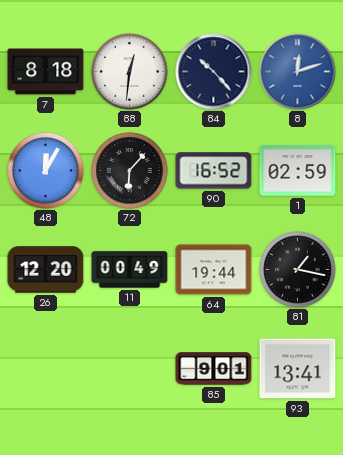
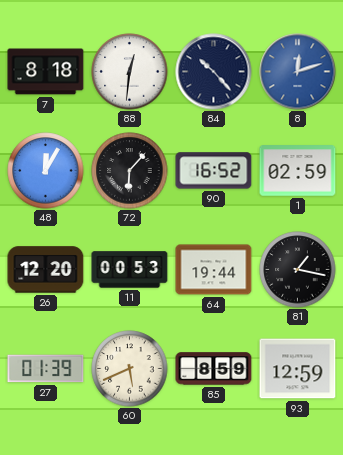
11: 00:49 -> 00:53
27: none -> 01:39
60: none -> 5:41
85: 9:01 -> 8:59
93: 13:41 -> 12:59
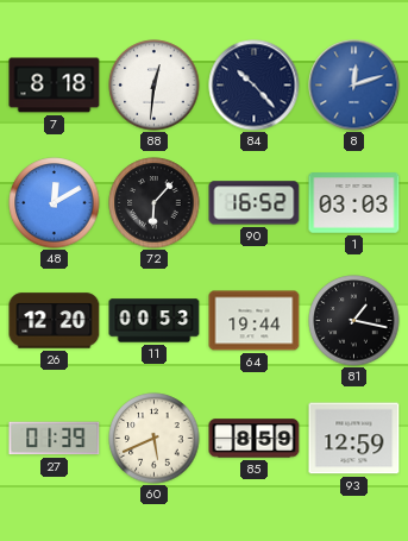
48: 12:05 -> 12:10
1: 02:59 -> 03:03
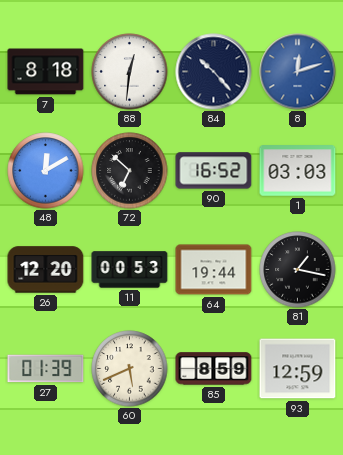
72: 6:07 -> 6:52
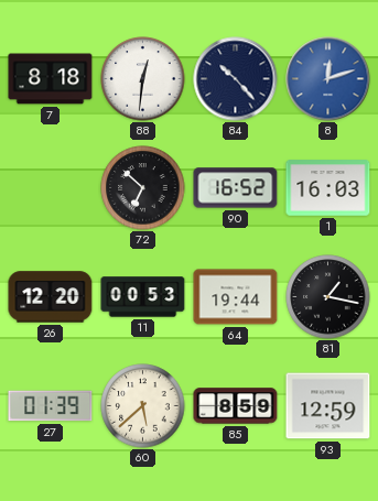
48: 12:10 -> none
1: 03:03 -> 16:03
60: 5:41 -> 5:38
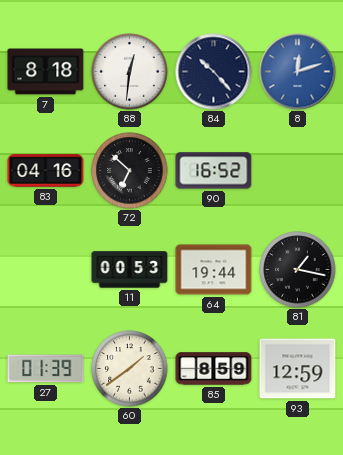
83: none -> 04:16
1: 16:03 -> none
26: 12:20 -> none
60: 5:38 -> 1:39
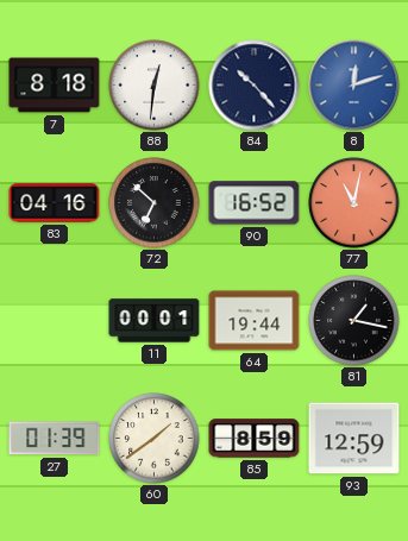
77: none -> 11:02
11: 00:53 -> 00:01
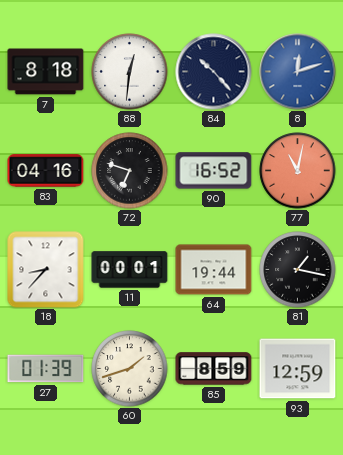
72: 6:52 -> 6:48
18: none -> 8:37
60: 1:39 -> 1:42
